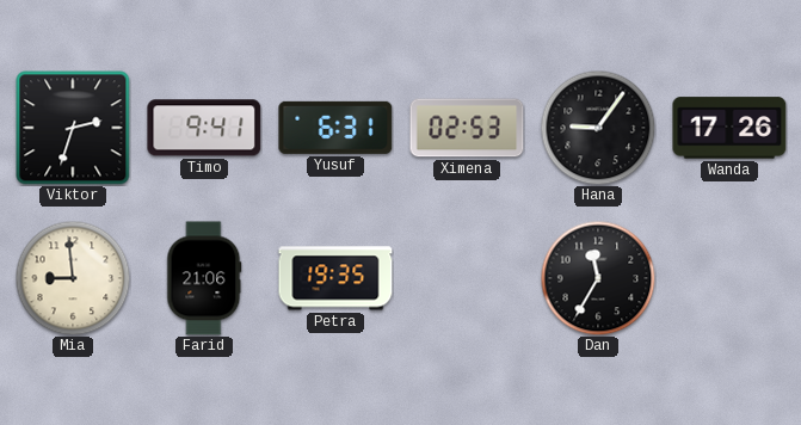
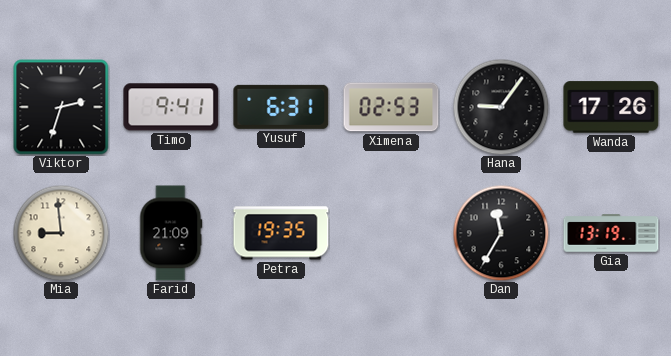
Farid: 21:06 -> 21:09
Gia: none -> 13:19
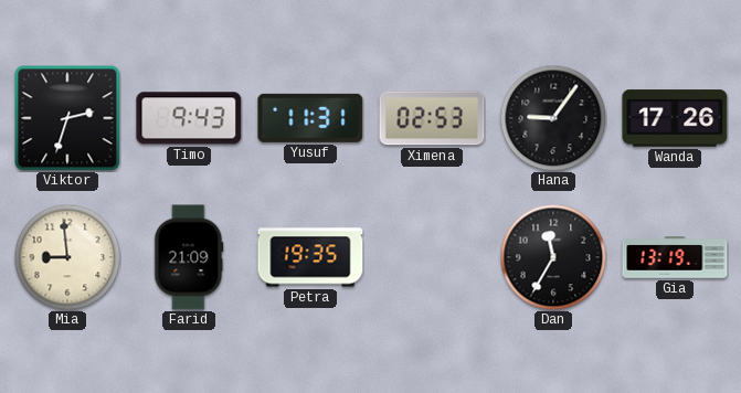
Timo: 9:41 -> 9:43
Yusuf: 6:31 -> 11:31
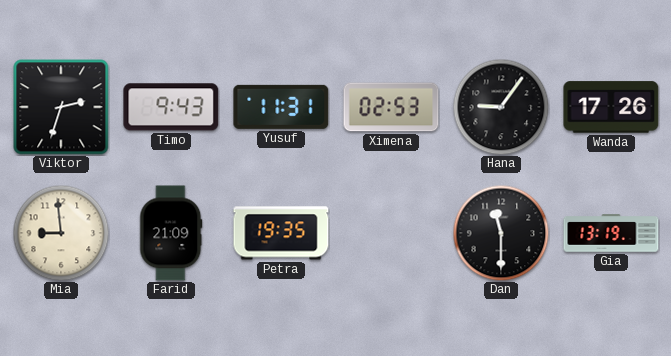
Dan: 11:35 -> 11:30
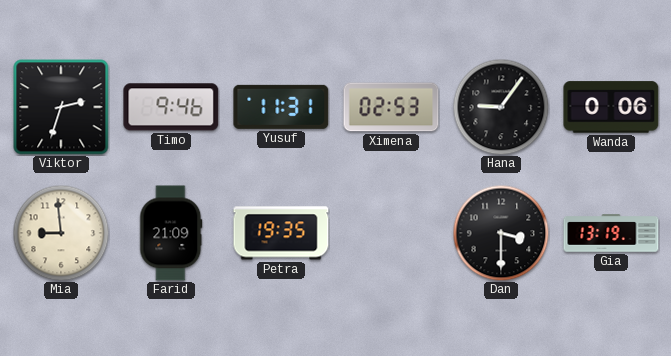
Timo: 9:43 -> 9:46
Wanda: 17:26 -> 0:06
Dan: 11:30 -> 3:30
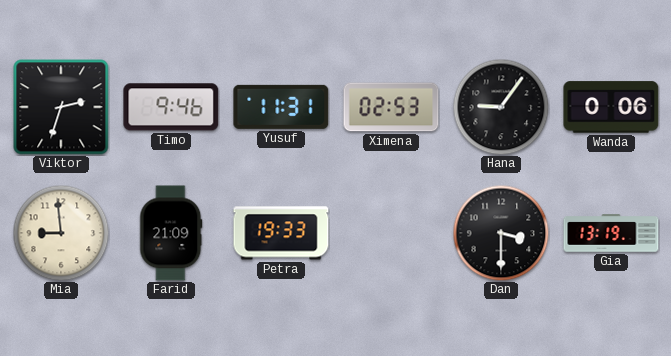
Petra: 19:35 -> 19:33
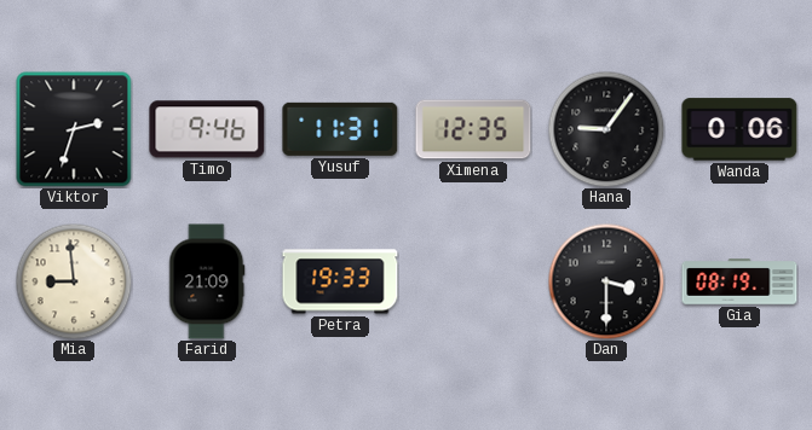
Ximena: 02:53 -> 12:35
Gia: 13:19 -> 08:19
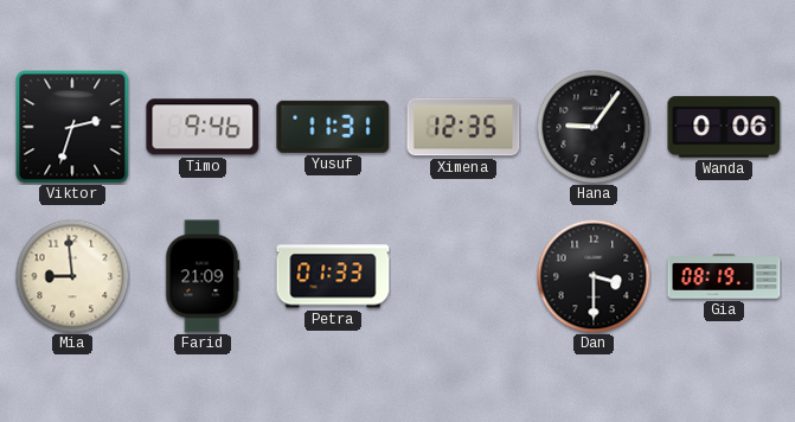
Petra: 19:33 -> 01:33
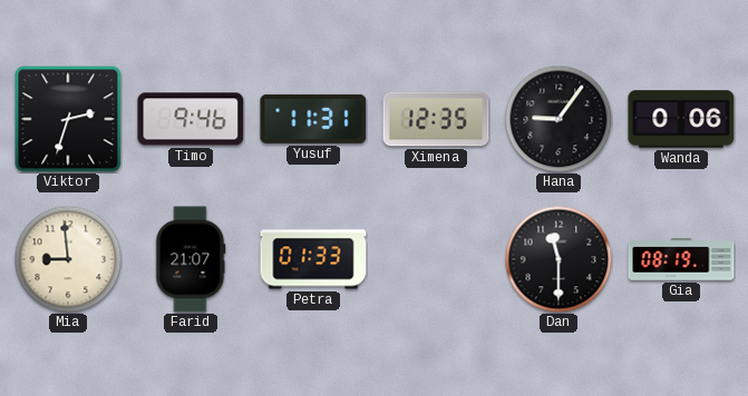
Farid: 21:09 -> 21:07
Dan: 3:30 -> 11:30
